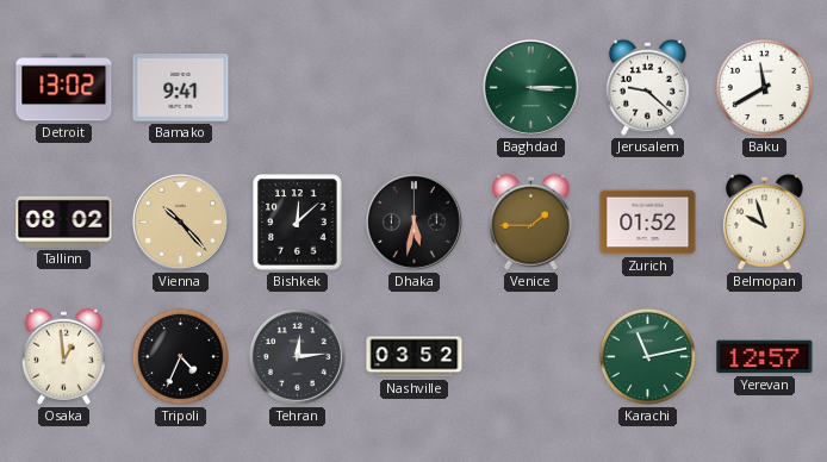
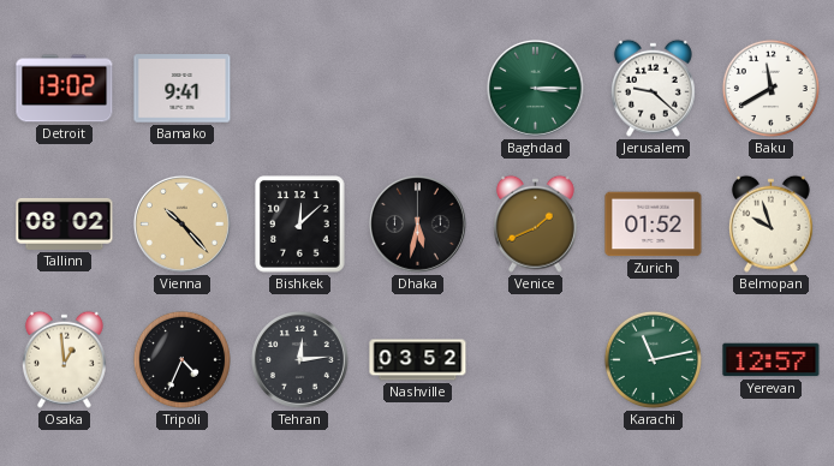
Venice: 1:45 -> 1:41
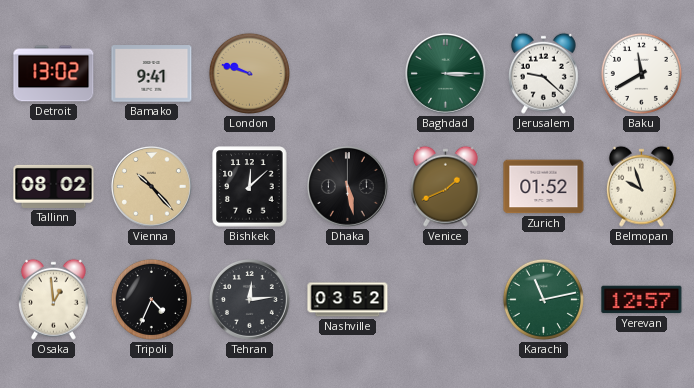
London: none -> 9:48
Dhaka: 5:32 -> 5:28
